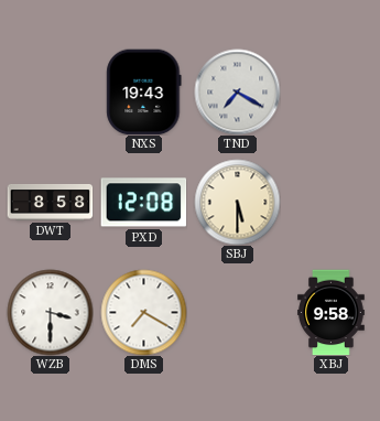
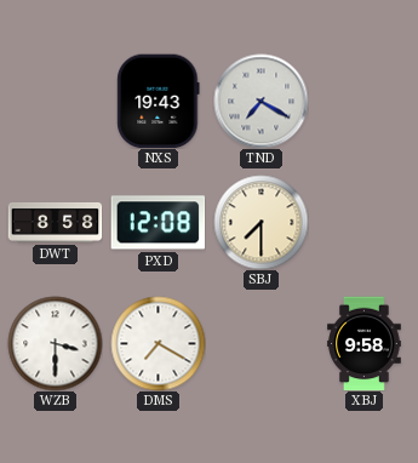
SBJ: 5:30 -> 7:30
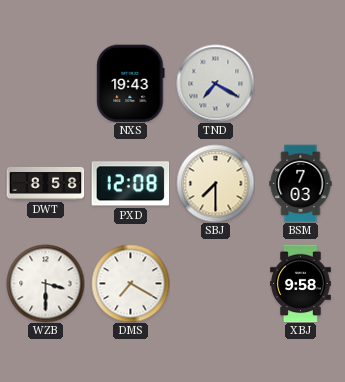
BSM: none -> 7:03
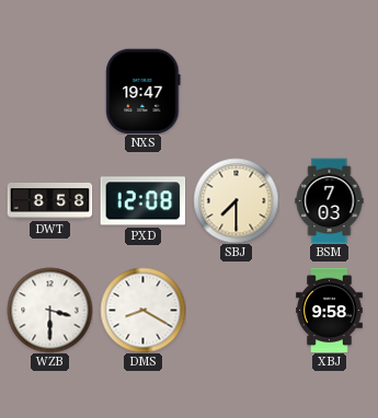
NXS: 19:43 -> 19:47
TND: 7:20 -> none
DMS: 7:20 -> 8:20
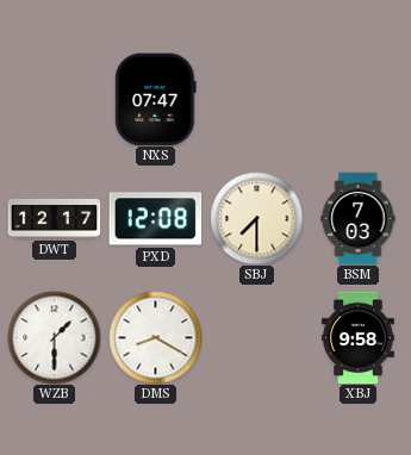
NXS: 19:47 -> 07:47
DWT: 8:58 -> 12:17
WZB: 3:30 -> 1:30
